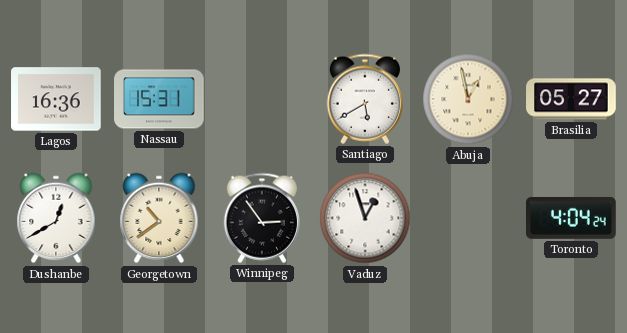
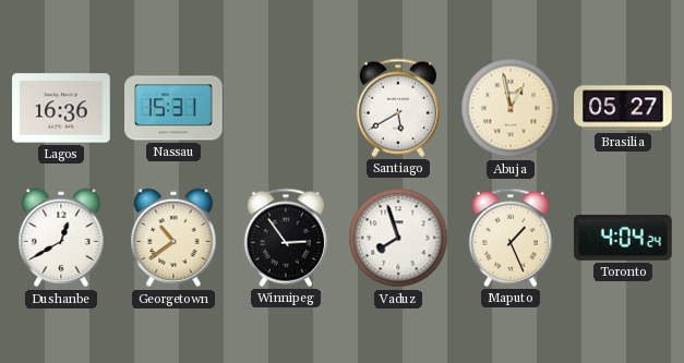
Vaduz: 12:57 -> 7:57
Maputo: none -> 1:26
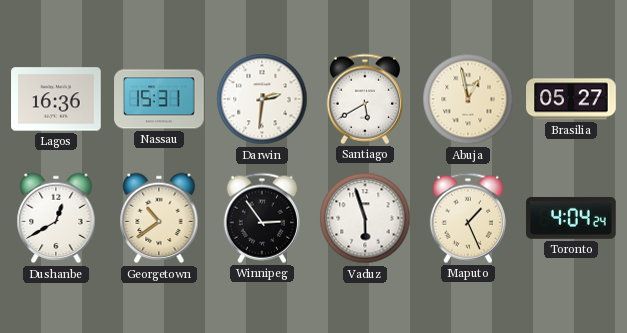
Darwin: none -> 2:31
Vaduz: 7:57 -> 5:57
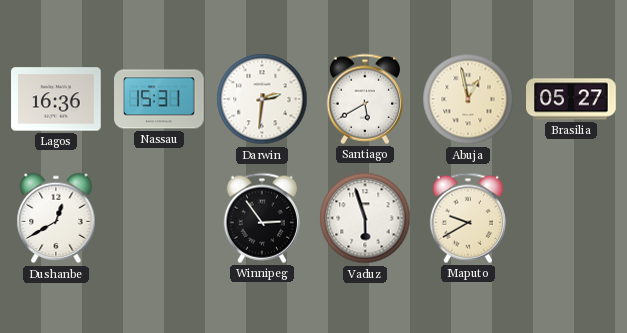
Georgetown: 10:39 -> none
Maputo: 1:26 -> 9:40
Toronto: 4:04 -> none
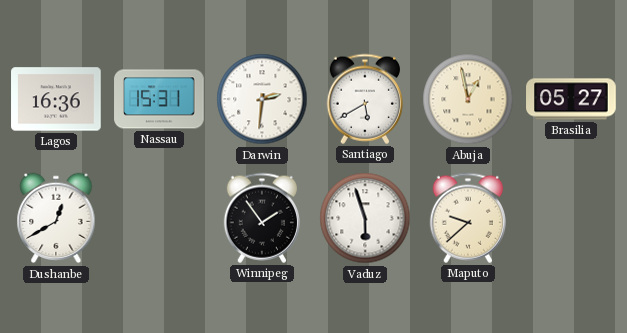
Winnipeg: 2:54 -> 1:54
Maputo: 9:40 -> 9:38
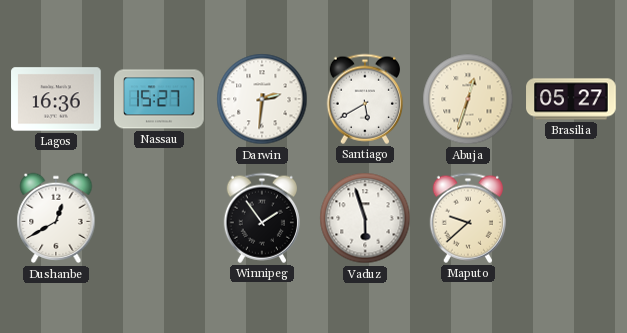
Nassau: 15:31 -> 15:27
Abuja: 12:58 -> 12:33
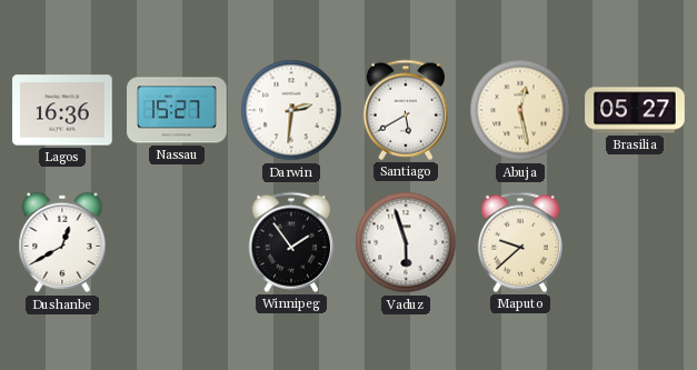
Abuja: 12:33 -> 12:28
